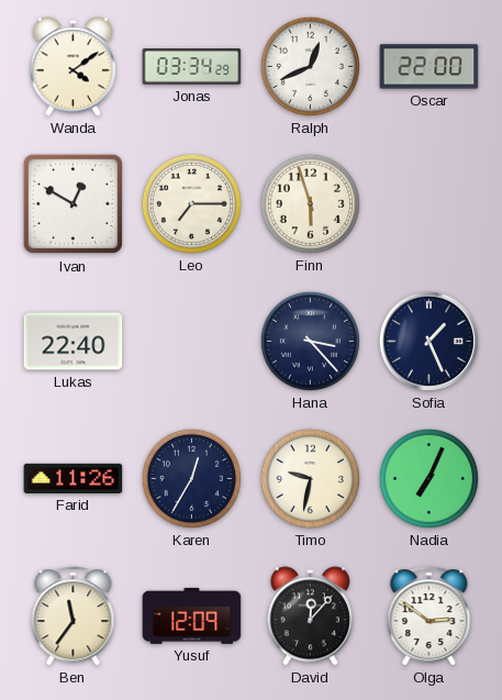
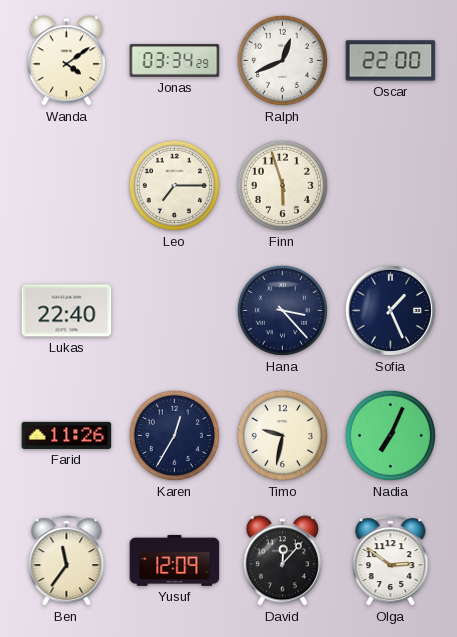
Ivan: 12:50 -> none
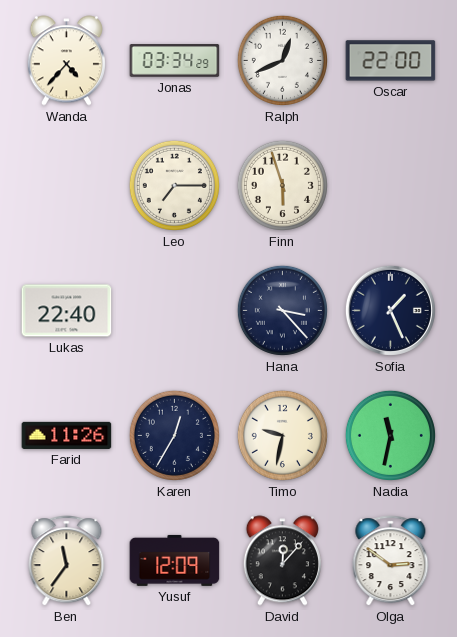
Wanda: 4:09 -> 4:37
Nadia: 7:04 -> 11:32
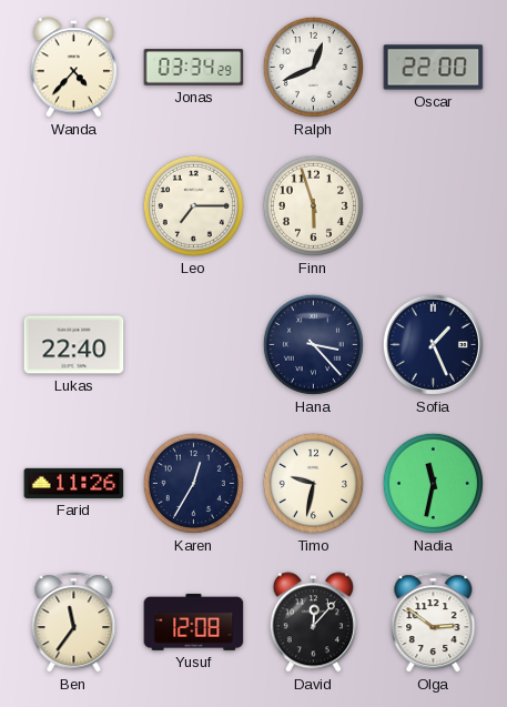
Yusuf: 12:09 -> 12:08
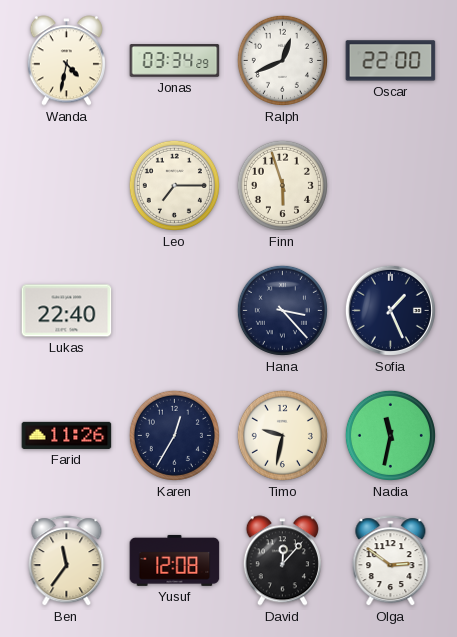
Wanda: 4:37 -> 4:32
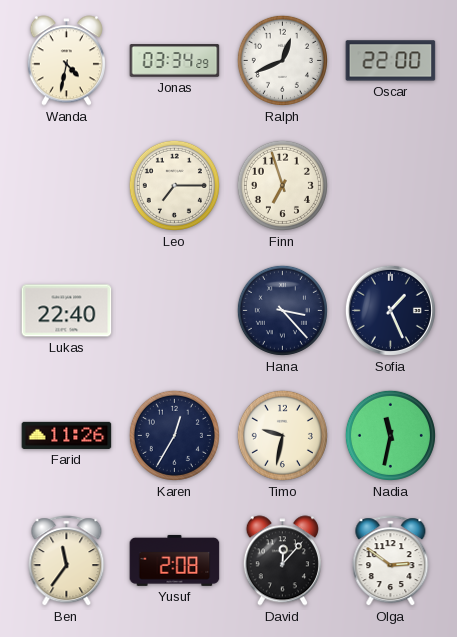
Finn: 5:57 -> 6:57
Yusuf: 12:08 -> 2:08
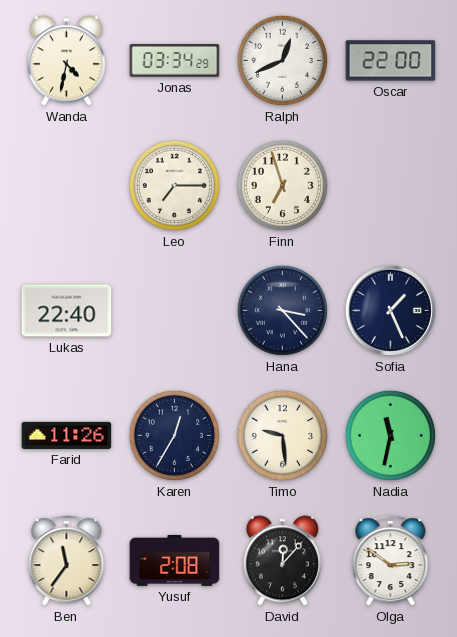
Timo: 9:32 -> 9:29
